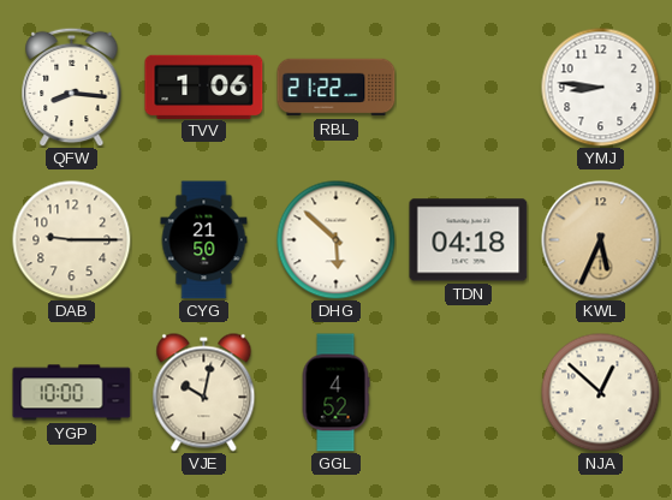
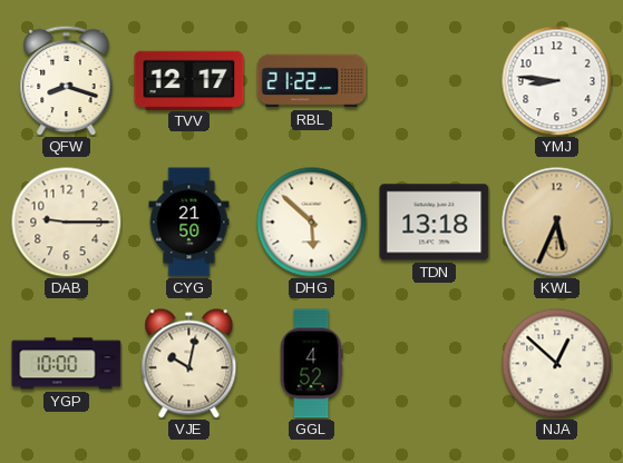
QFW: 8:16 -> 8:18
TVV: 1:06 -> 12:17
TDN: 04:18 -> 13:18
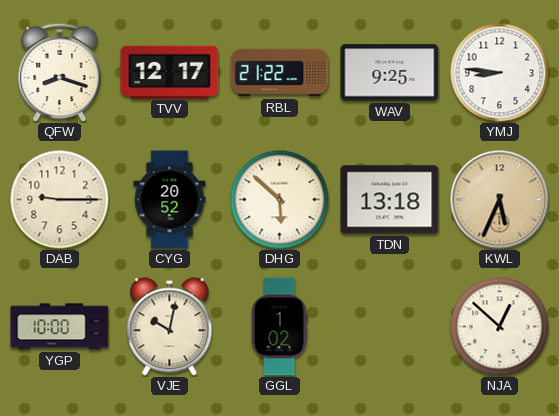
WAV: none -> 9:25
CYG: 21:50 -> 20:52
GGL: 4:52 -> 1:02
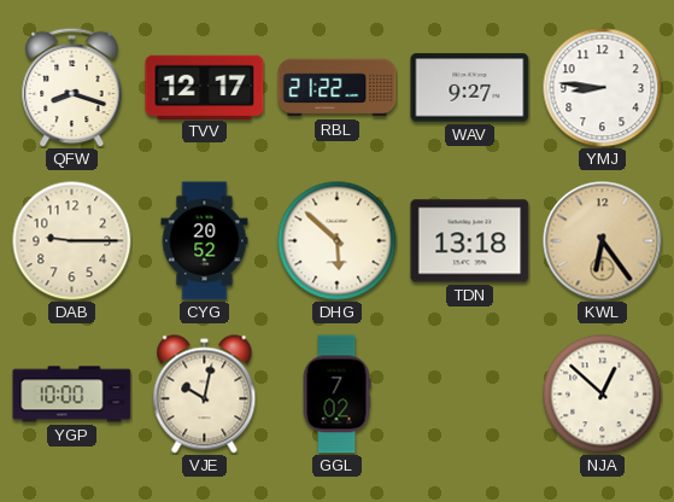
WAV: 9:25 -> 9:27
KWL: 5:34 -> 6:24
GGL: 1:02 -> 7:02
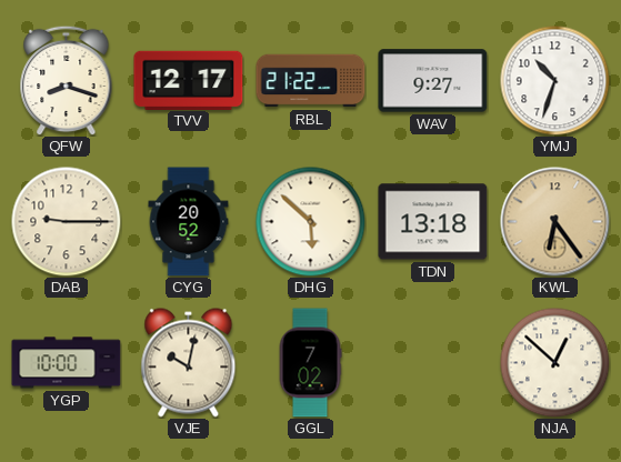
YMJ: 8:46 -> 10:33
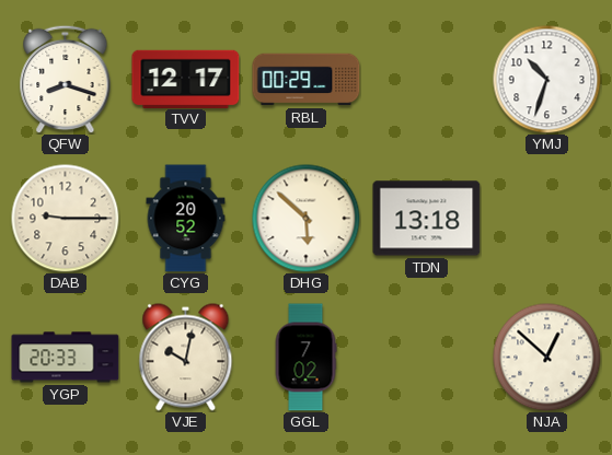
RBL: 21:22 -> 00:29
WAV: 9:27 -> none
KWL: 6:24 -> none
YGP: 10:00 -> 20:33
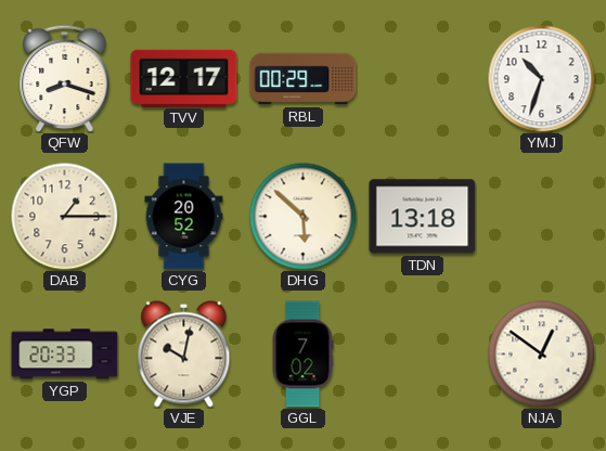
DAB: 9:15 -> 1:15
NJA: 12:52 -> 12:51
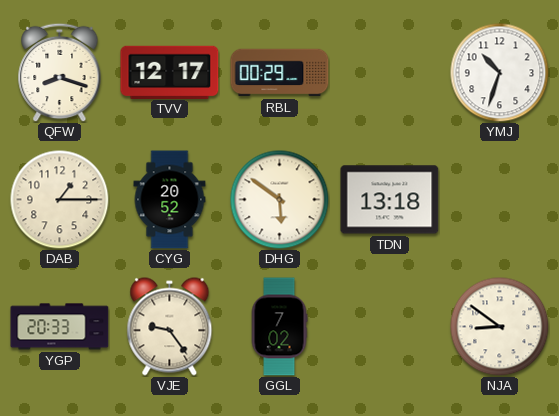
DHG: 5:52 -> 5:51
VJE: 10:02 -> 9:24
NJA: 12:51 -> 8:51
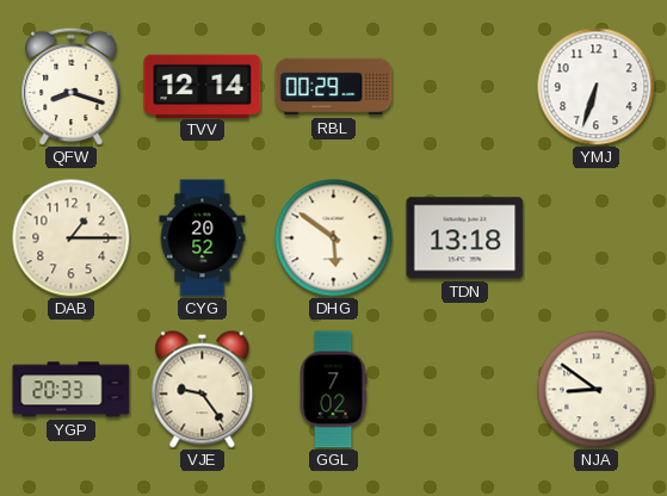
TVV: 12:17 -> 12:14
YMJ: 10:33 -> 6:33
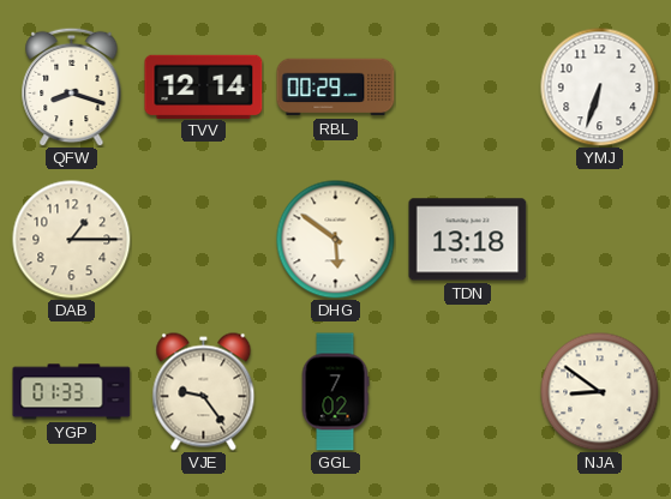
CYG: 20:52 -> none
YGP: 20:33 -> 01:33
